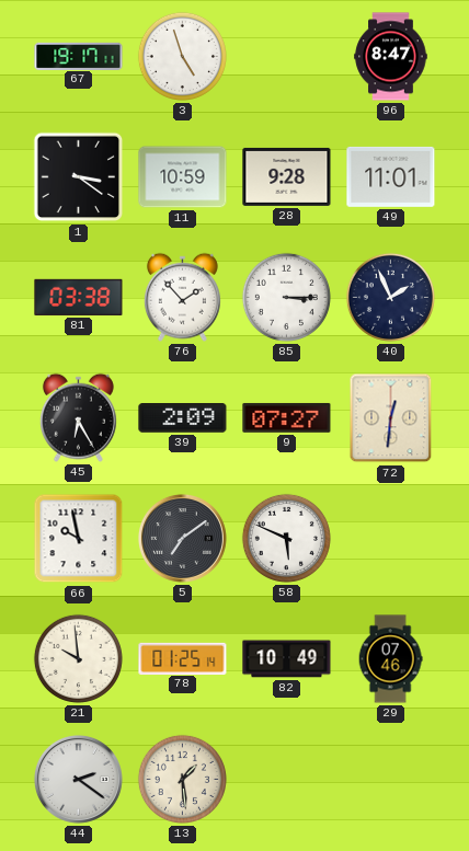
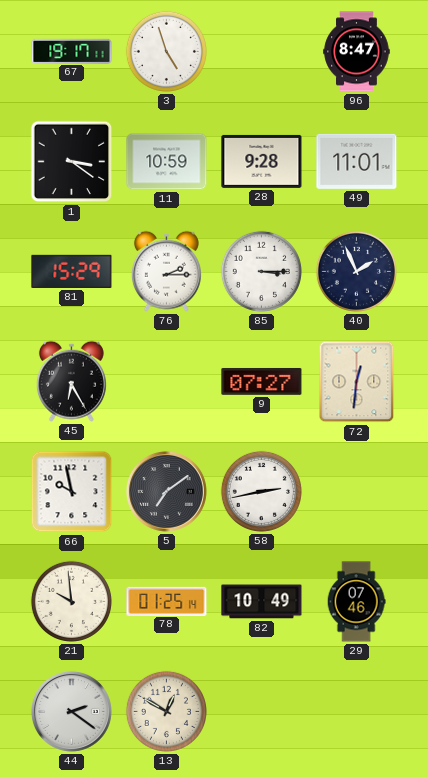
81: 03:38 -> 15:29
76: 1:53 -> 2:15
39: 2:09 -> none
58: 5:49 -> 2:43
13: 1:29 -> 12:50
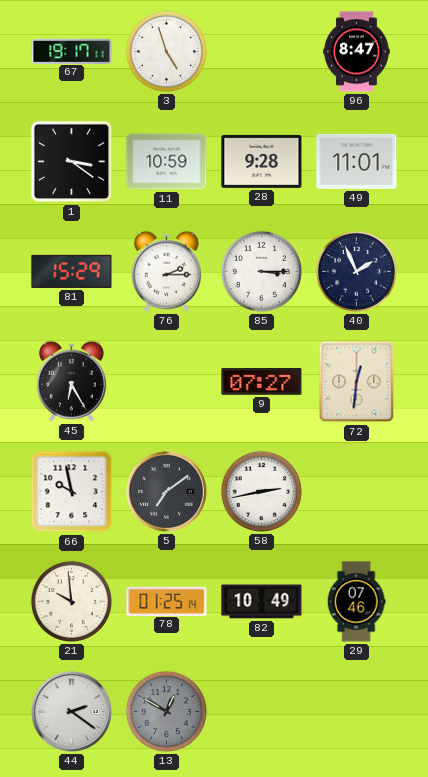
13 dial: cream -> grey
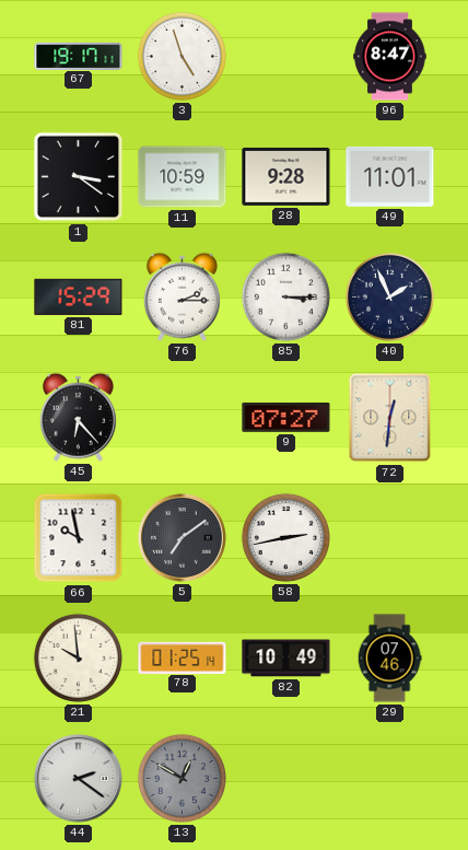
45: 6:25 -> 6:23
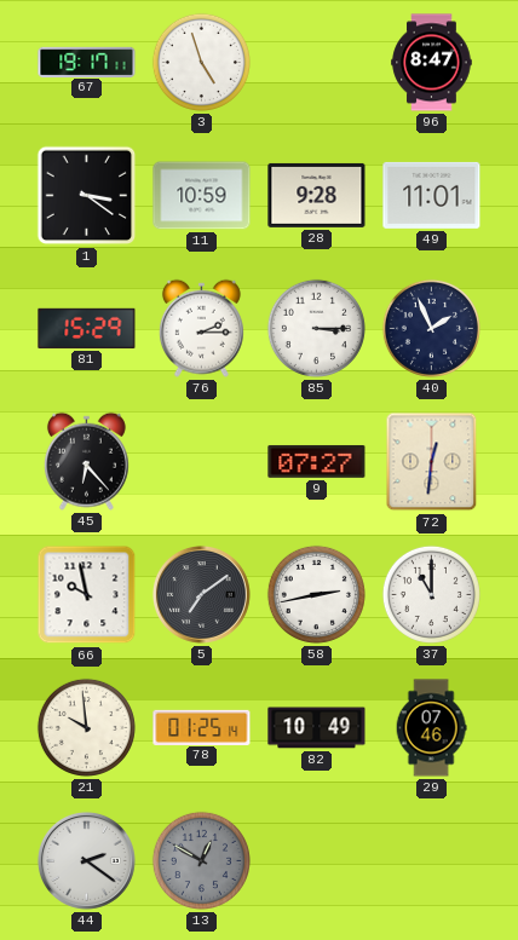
37: none -> 11:00
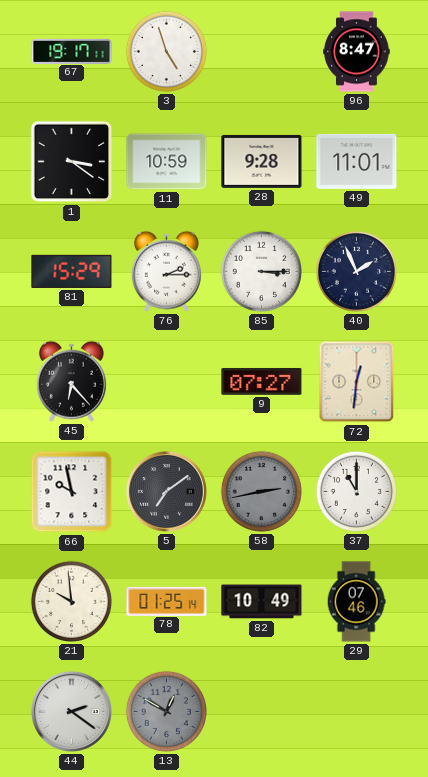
58 dial: white -> grey
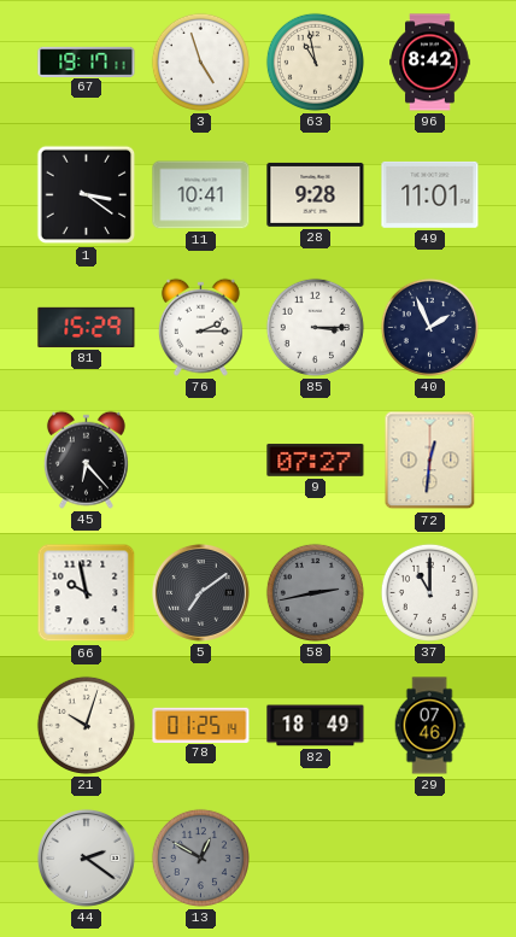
63: none -> 10:58
96: 8:47 -> 8:42
11: 10:59 -> 10:41
21: 9:59 -> 10:03
82: 10:49 -> 18:49
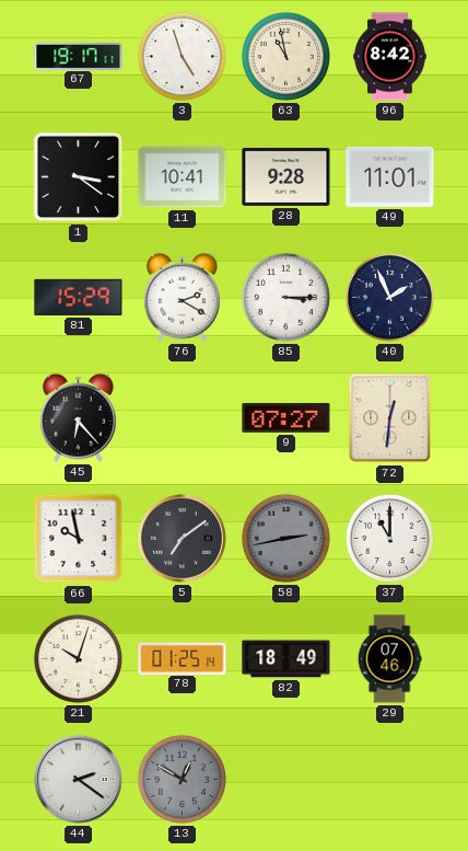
76: 2:15 -> 2:20
